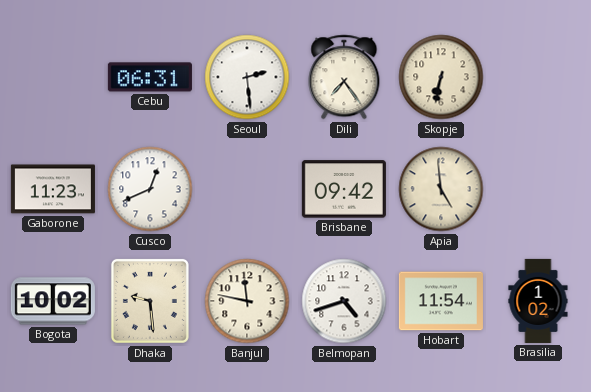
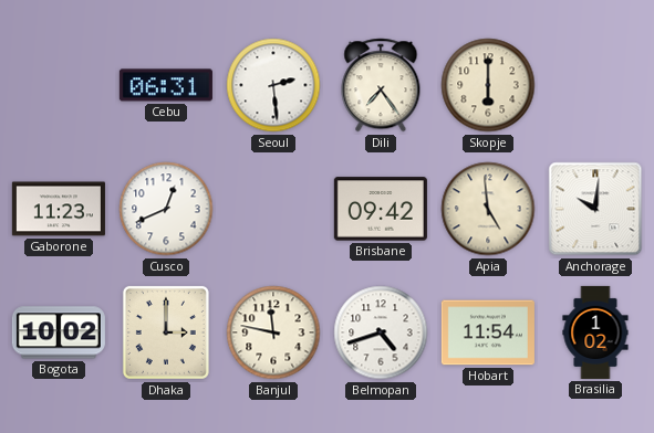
Skopje: 6:32 -> 6:00
Anchorage: none -> 10:01
Dhaka: 9:29 -> 3:00
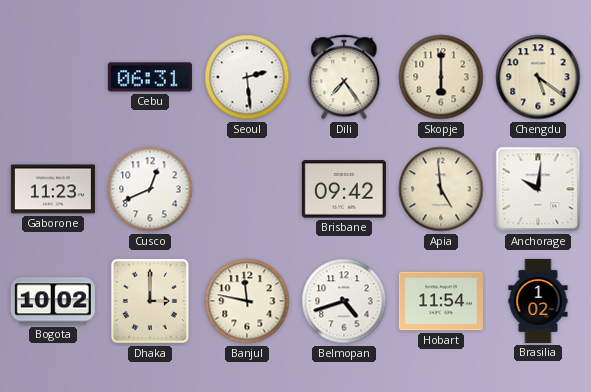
Chengdu: none -> 5:21
